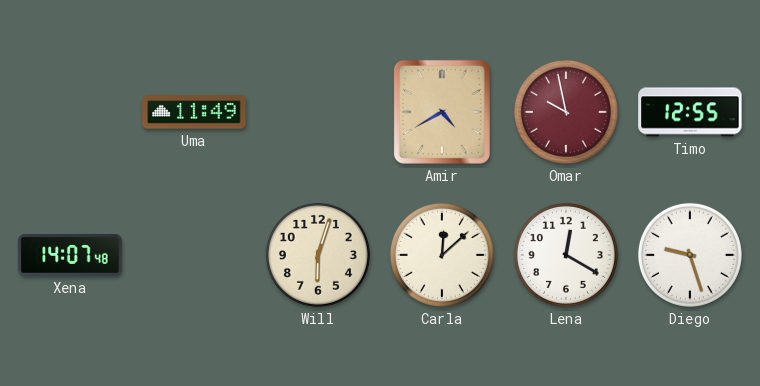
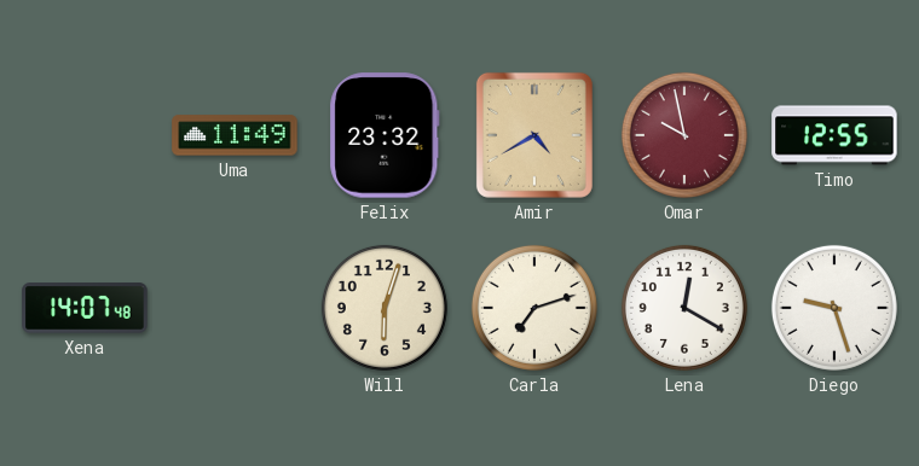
Felix: none -> 23:32
Carla: 12:08 -> 7:12
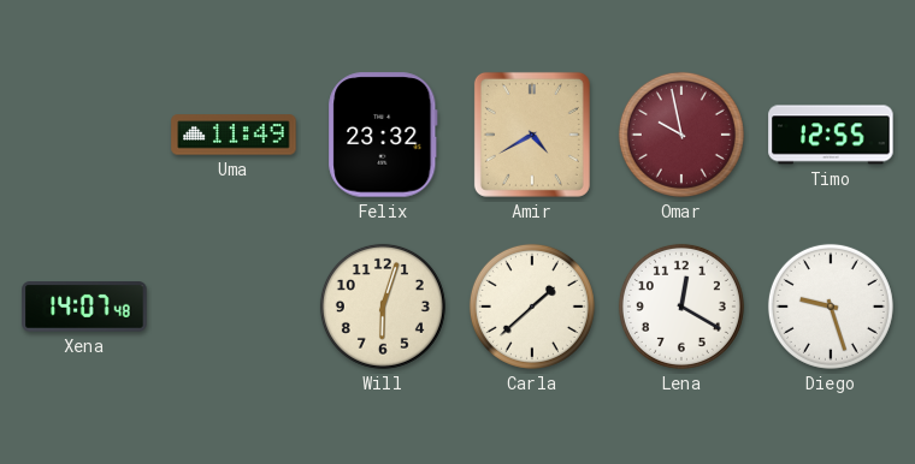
Carla: 7:12 -> 1:38
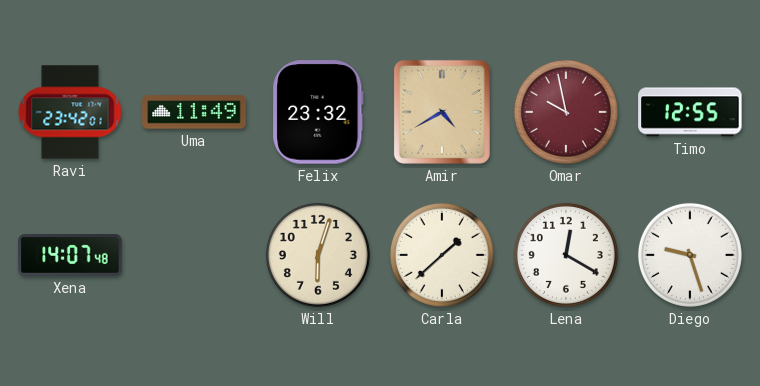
Ravi: none -> 23:42
